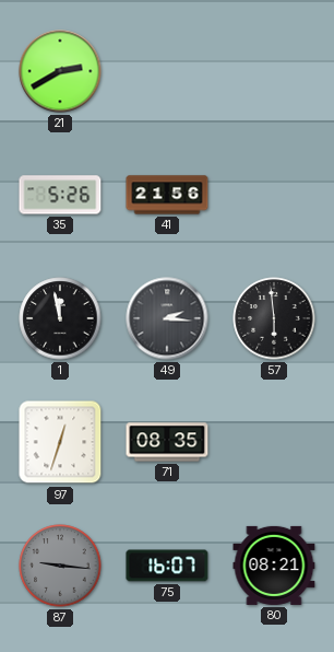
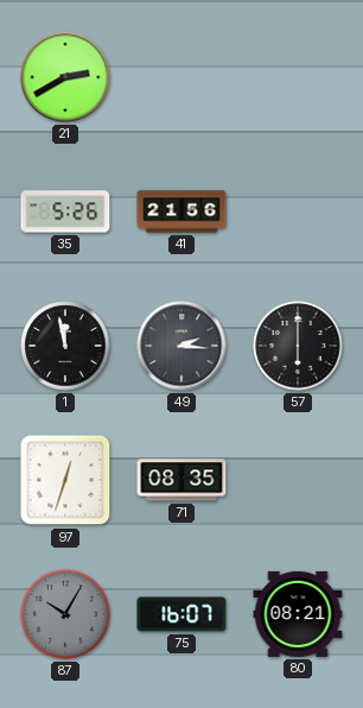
57: 5:59 -> 6:00
87: 9:16 -> 10:05
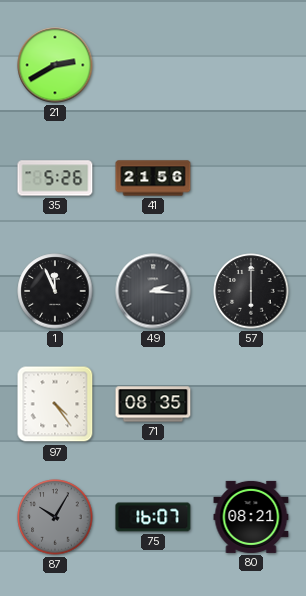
1: 11:58 -> 11:56
97: 12:33 -> 4:24
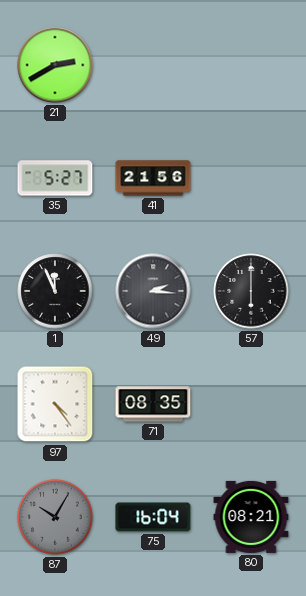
35: 5:26 -> 5:27
75: 16:07 -> 16:04
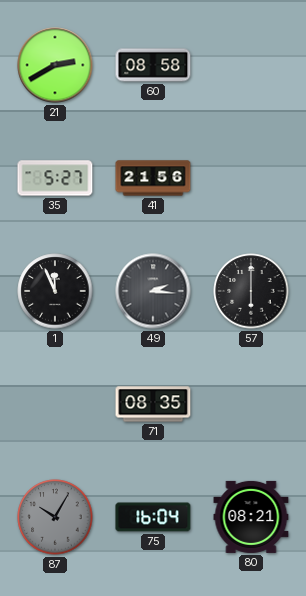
60: none -> 08:58
97: 4:24 -> none
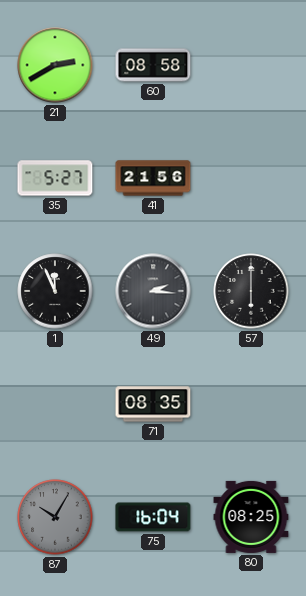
80: 08:21 -> 08:25
